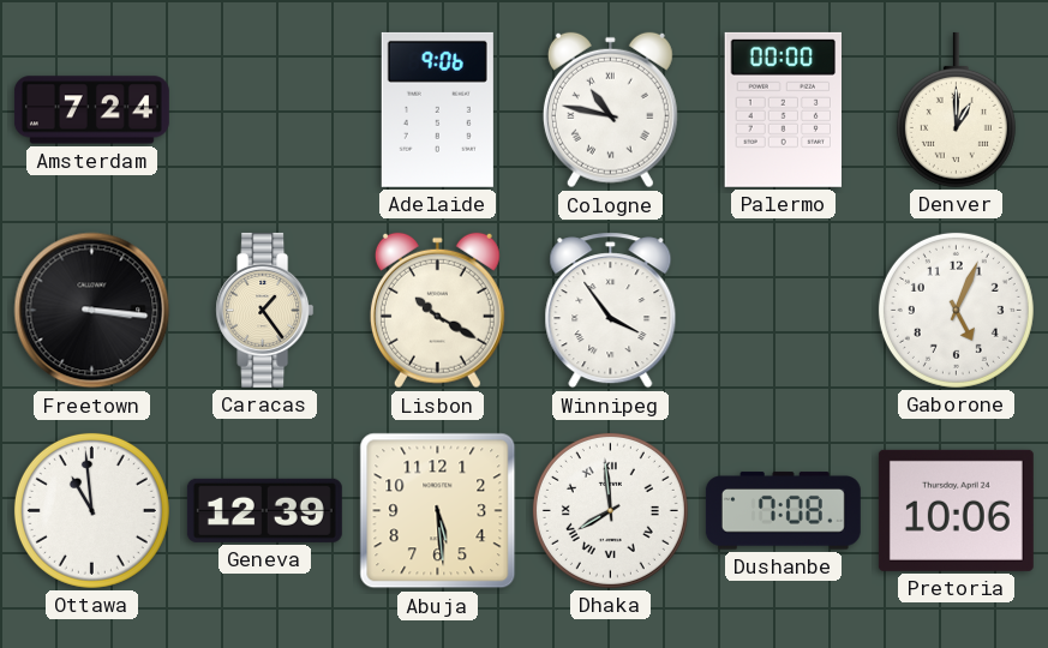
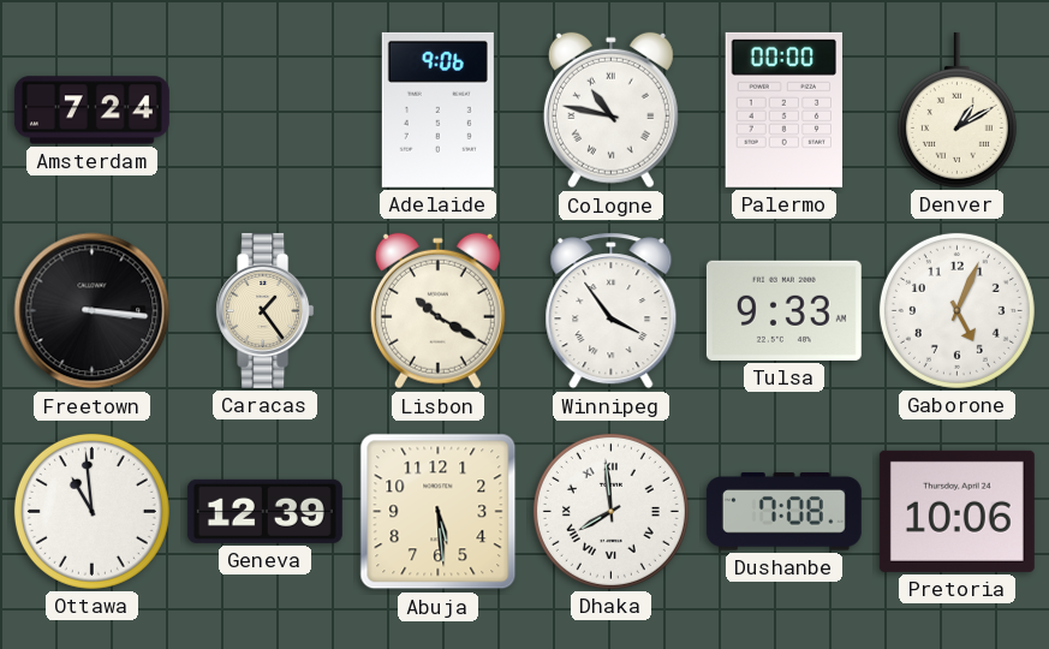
Denver: 1:00 -> 1:10
Tulsa: none -> 9:33
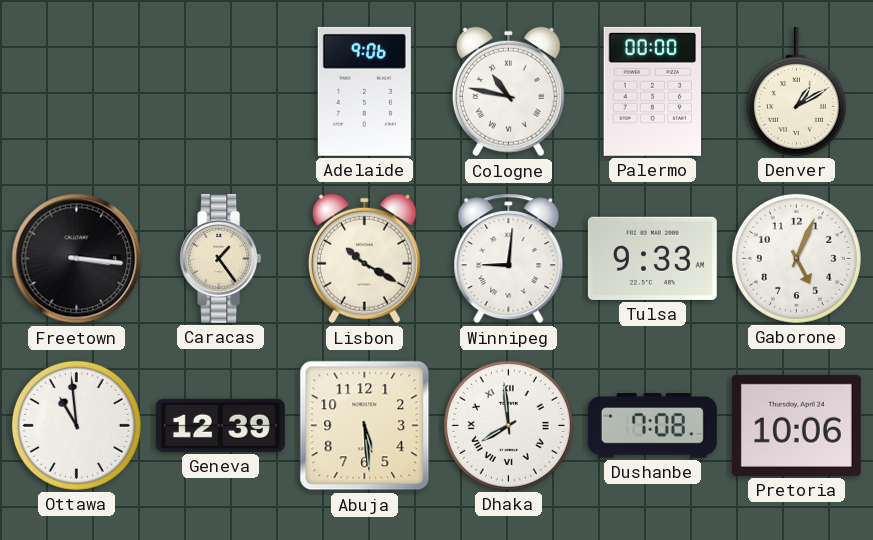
Amsterdam: 7:24 -> none
Winnipeg: 3:54 -> 9:01
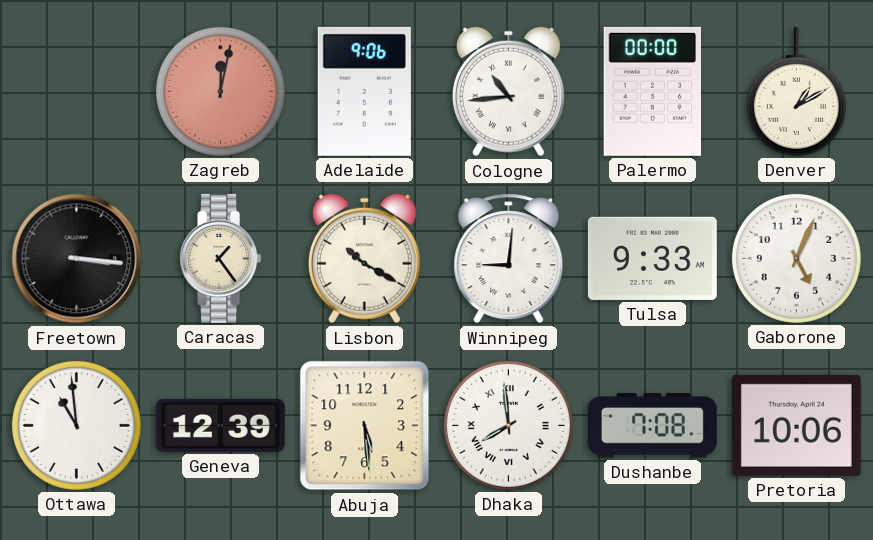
Zagreb: none -> 12:02
Cologne: 10:47 -> 10:44
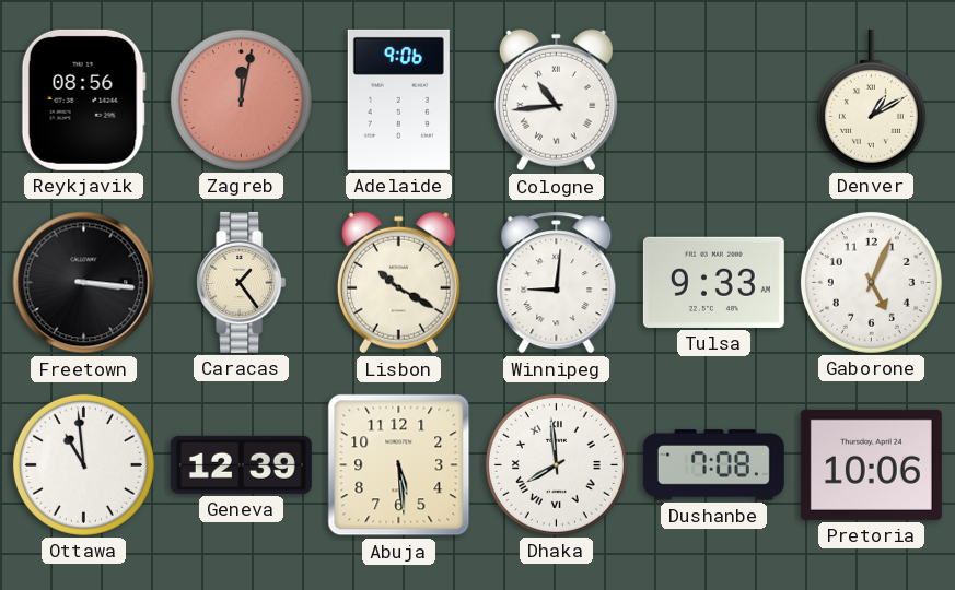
Reykjavik: none -> 08:56
Palermo: 00:00 -> none
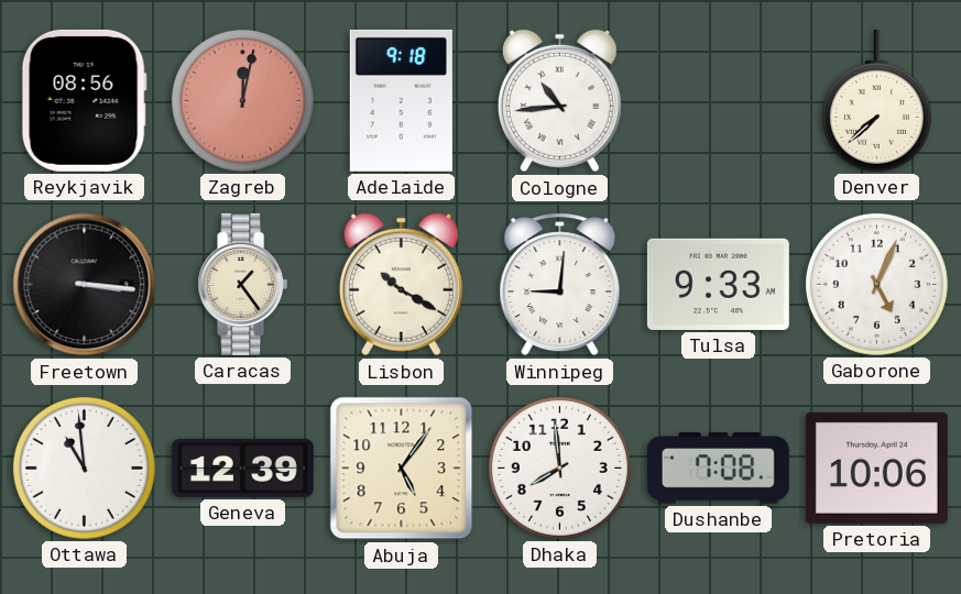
Adelaide: 9:06 -> 9:18
Denver: 1:10 -> 7:38
Abuja: 5:29 -> 5:06
Dhaka numerals: Roman -> Arabic
